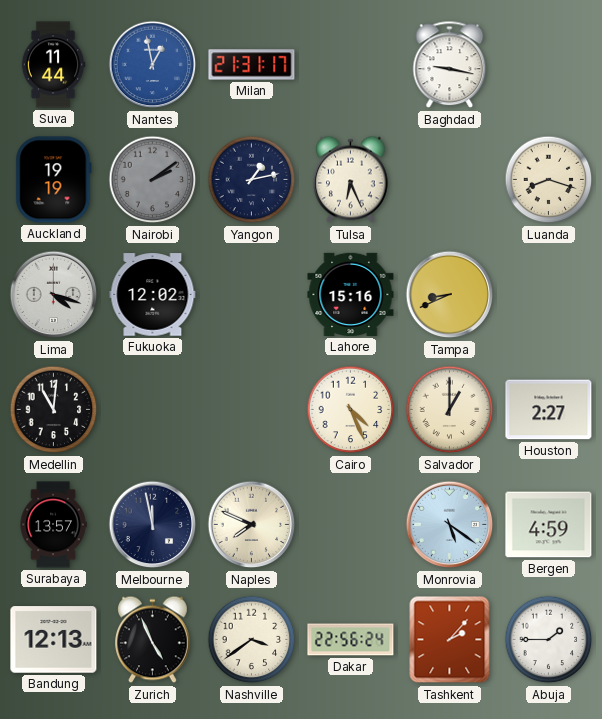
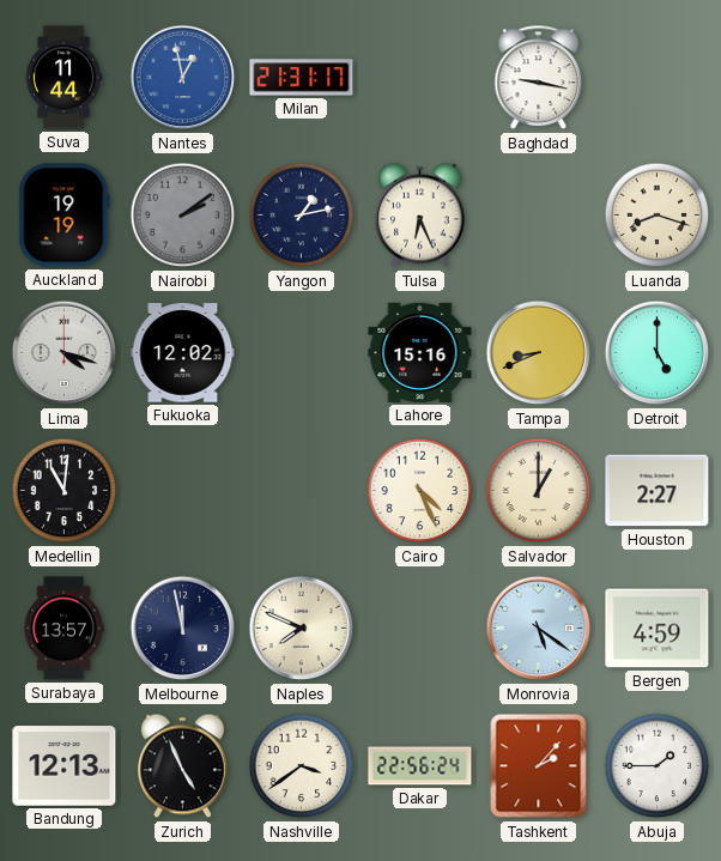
Detroit: none -> 5:00
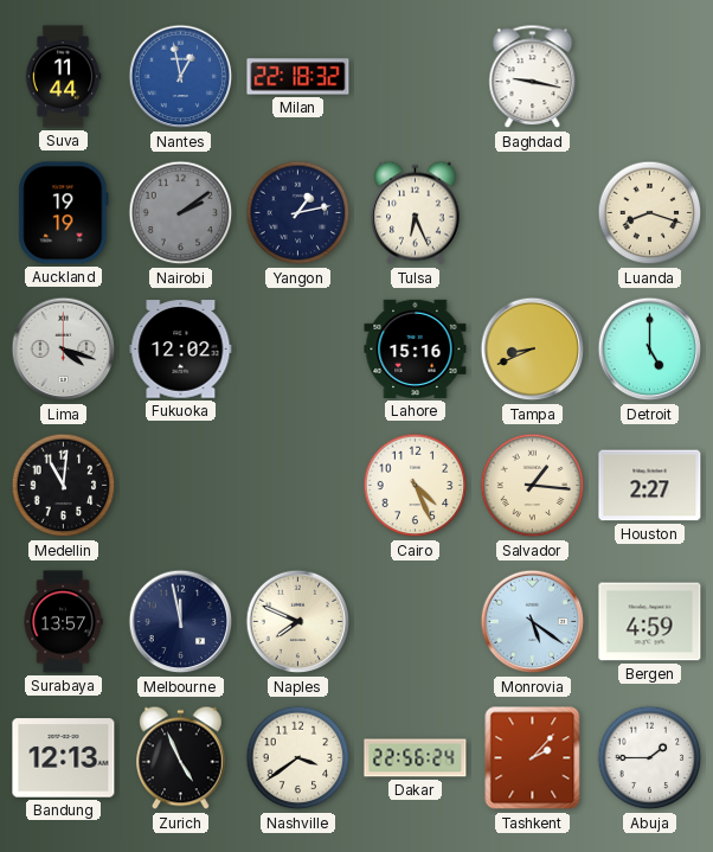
Milan: 21:31 -> 22:18
Salvador: 1:00 -> 1:16
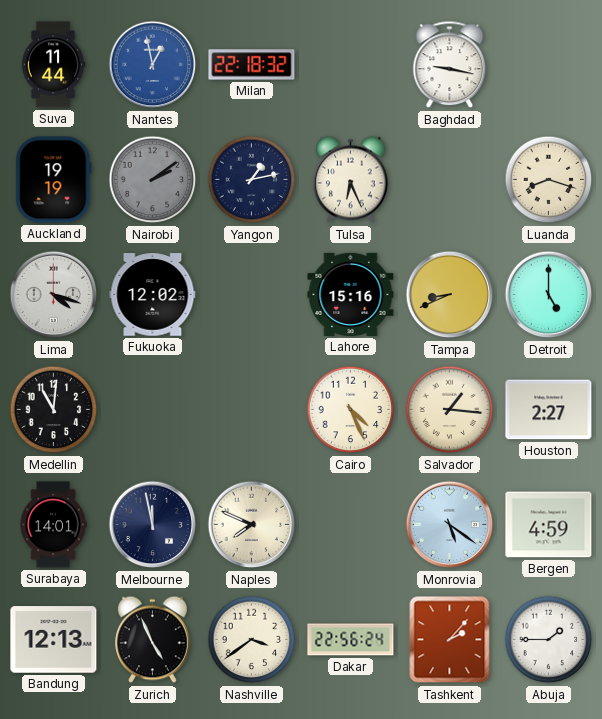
Surabaya: 13:57 -> 14:01
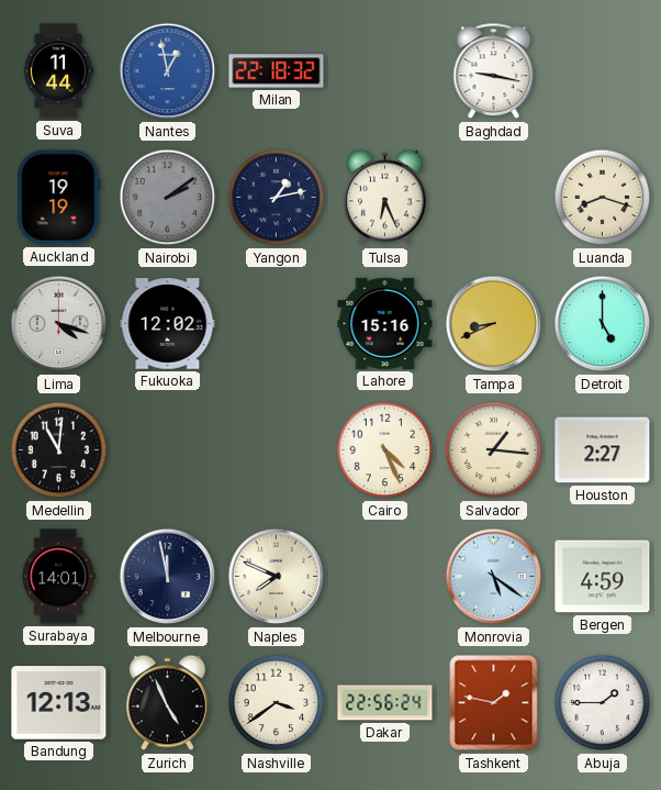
Tashkent: 2:07 -> 1:47
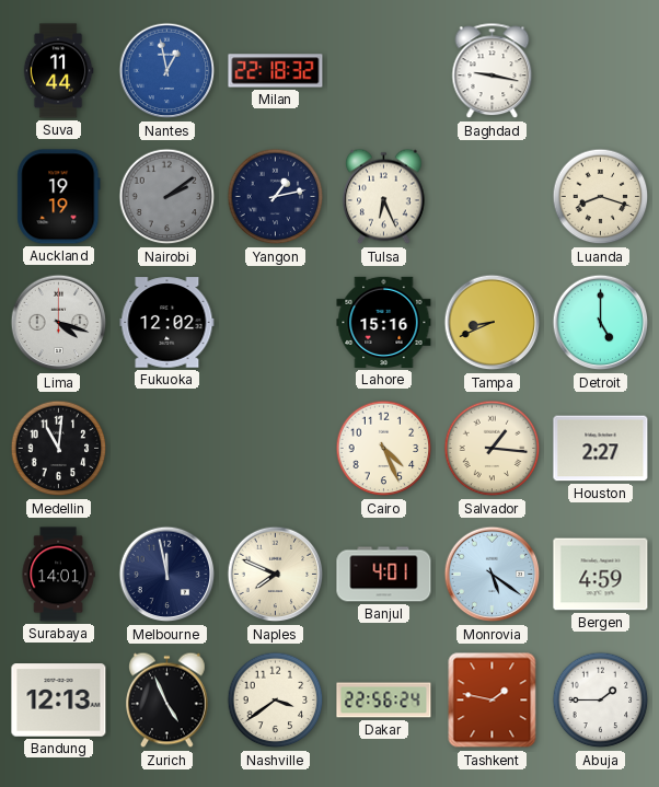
Banjul: none -> 4:01
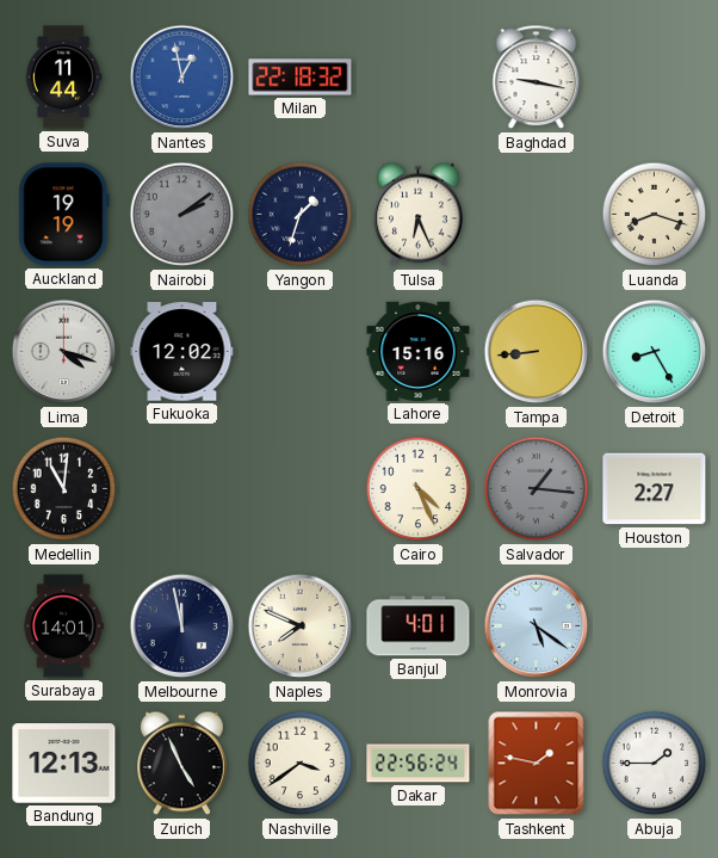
Yangon: 1:13 -> 1:33
Tampa: 8:41 -> 8:44
Detroit: 5:00 -> 8:25
Salvador dial: cream -> grey
Bergen: 4:59 -> none
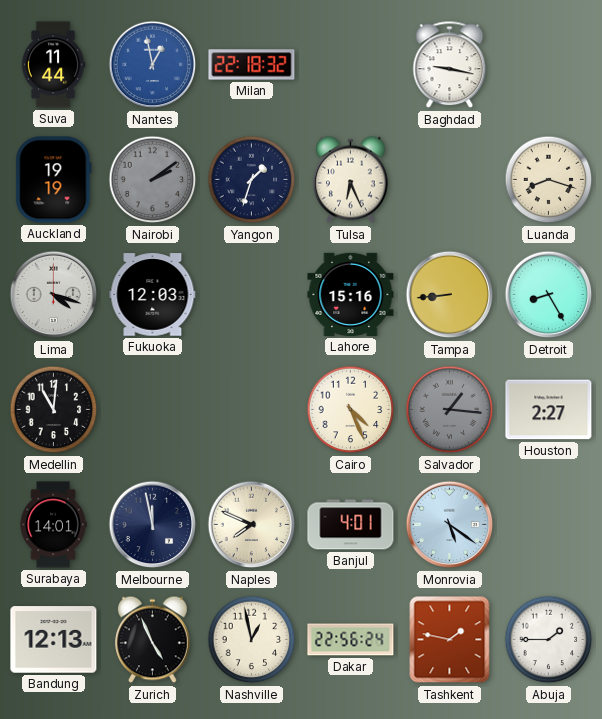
Fukuoka: 12:02 -> 12:03
Nashville: 3:39 -> 12:58
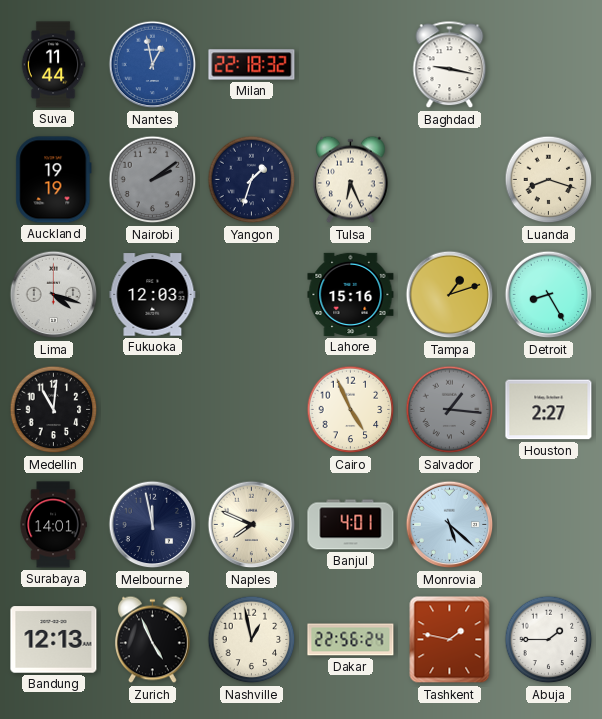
Tampa: 8:44 -> 1:12
Cairo: 4:26 -> 4:56
Monrovia: 5:21 -> 5:22
